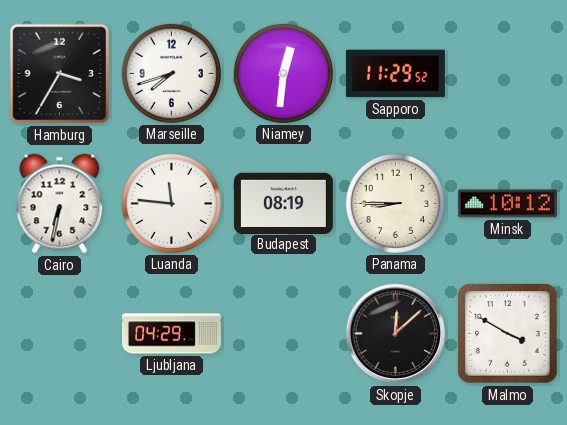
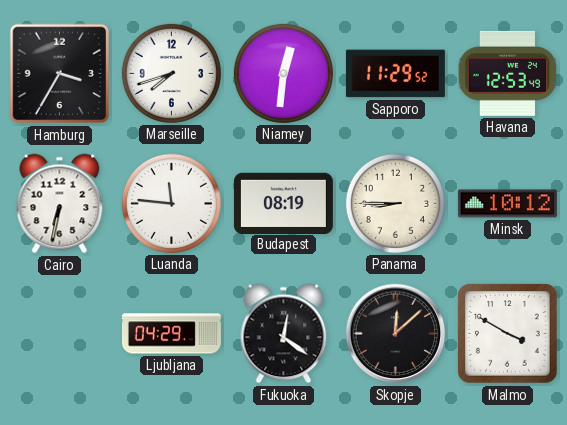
Havana: none -> 12:53
Fukuoka: none -> 12:21
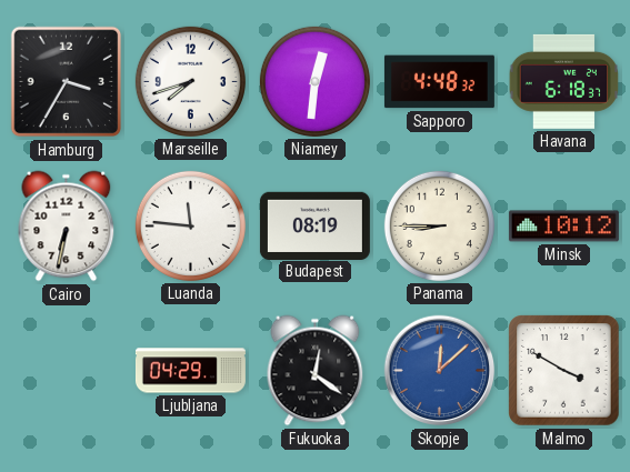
Sapporo: 11:29 -> 4:48
Havana: 12:53 -> 6:18
Skopje dial: black -> blue
